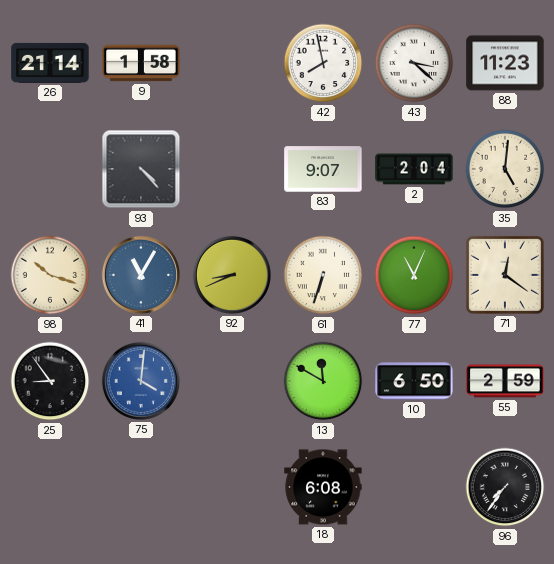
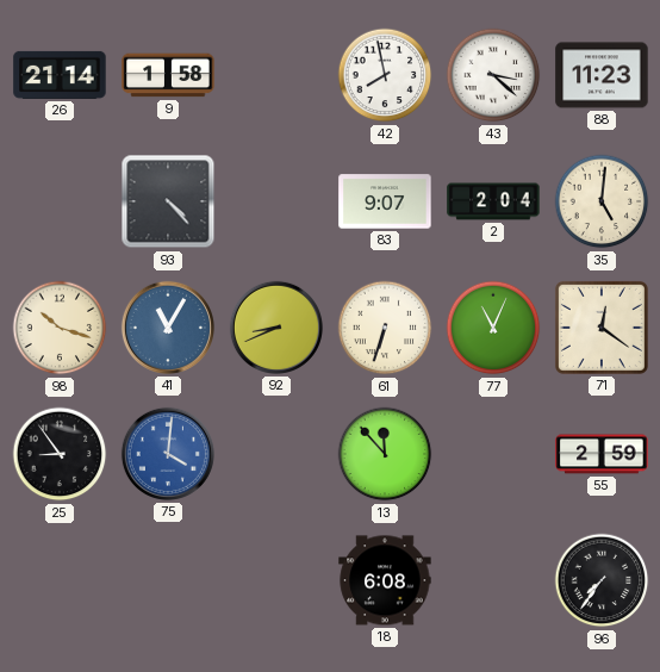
13: 11:50 -> 11:53
10: 6:50 -> none
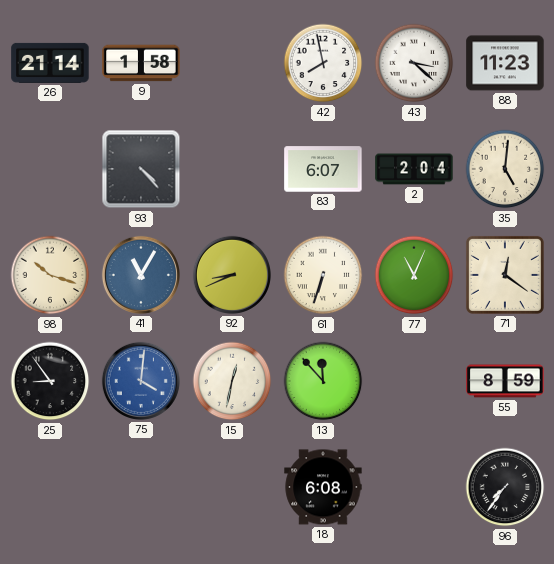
83: 9:07 -> 6:07
15: none -> 12:32
55: 2:59 -> 8:59
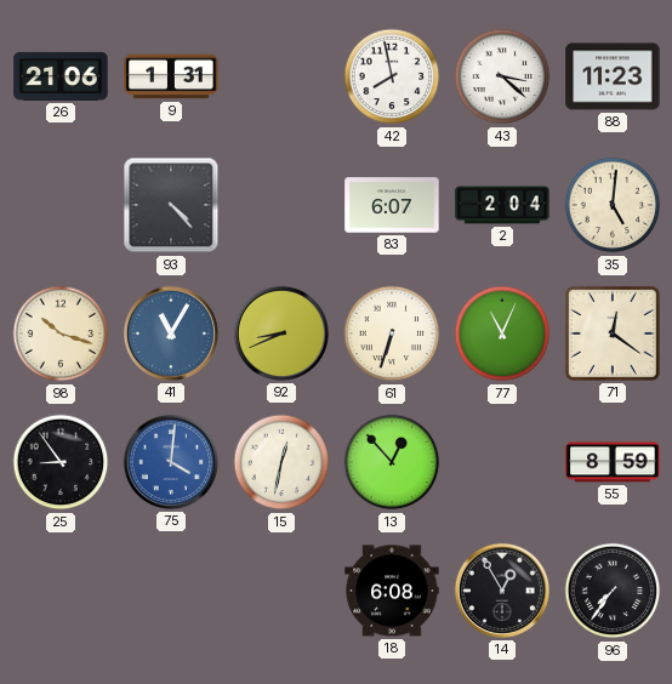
26: 21:14 -> 21:06
9: 1:58 -> 1:31
13: 11:53 -> 12:53
14: none -> 12:55
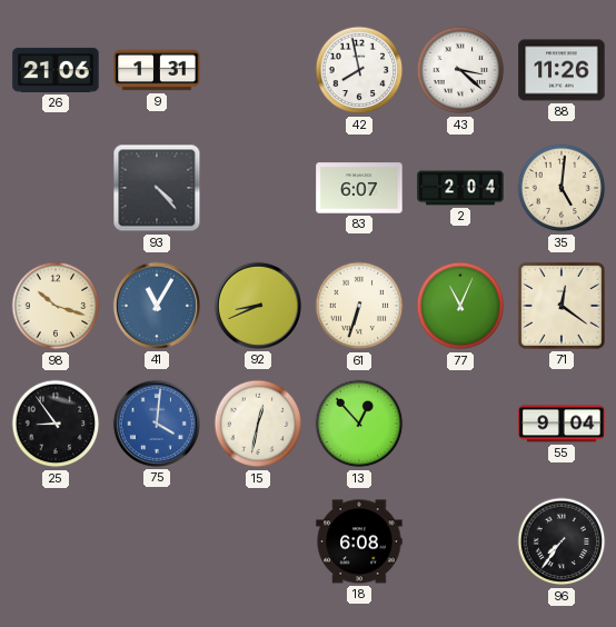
88: 11:23 -> 11:26
55: 8:59 -> 9:04
14: 12:55 -> none
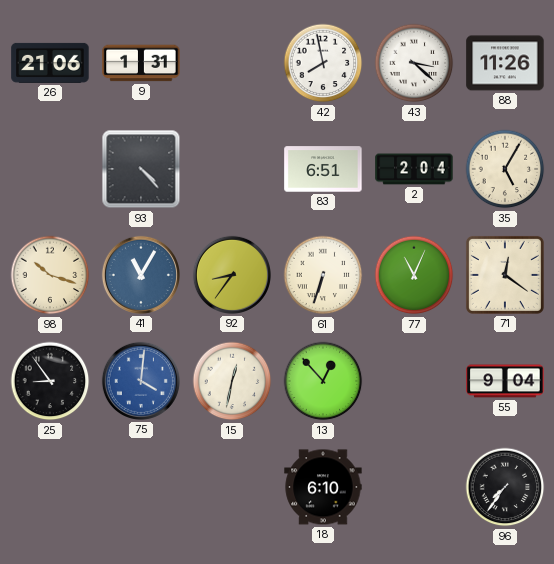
83: 6:07 -> 6:51
35: 5:01 -> 5:05
92: 8:41 -> 8:36
18: 6:08 -> 6:10
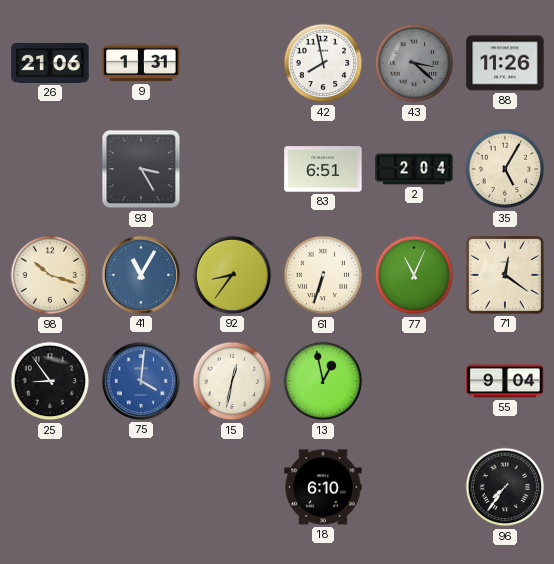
43 dial: white -> grey
93: 4:23 -> 3:25
13: 12:53 -> 12:58
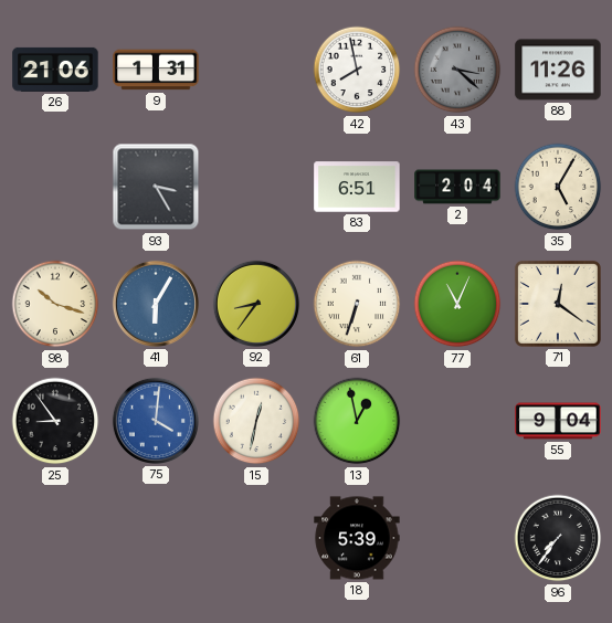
41: 11:05 -> 6:05
18: 6:10 -> 5:39
